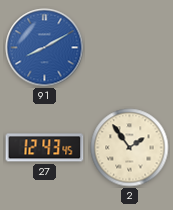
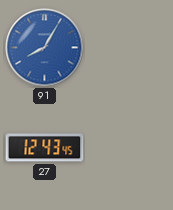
91: 8:10 -> 8:05
2: 1:54 -> none
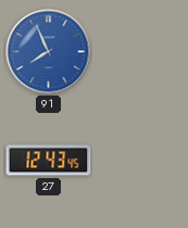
91: 8:05 -> 7:56
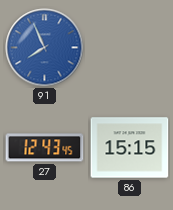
86: none -> 15:15
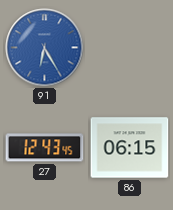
91: 7:56 -> 6:25
86: 15:15 -> 06:15
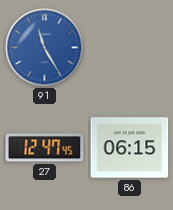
91: 6:25 -> 11:25
27: 12:43 -> 12:47
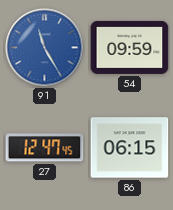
54: none -> 09:59
